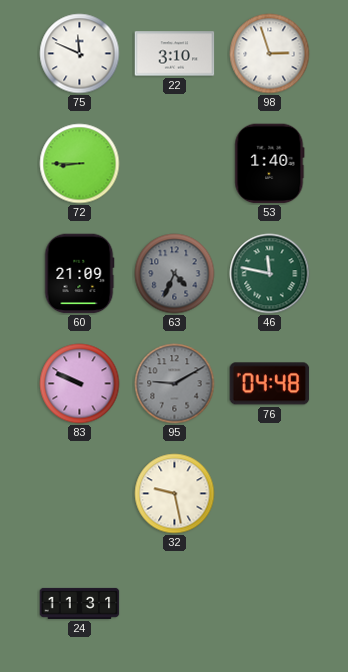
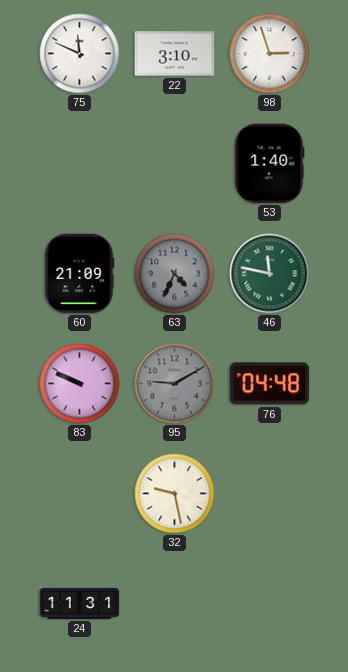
72: 8:45 -> none
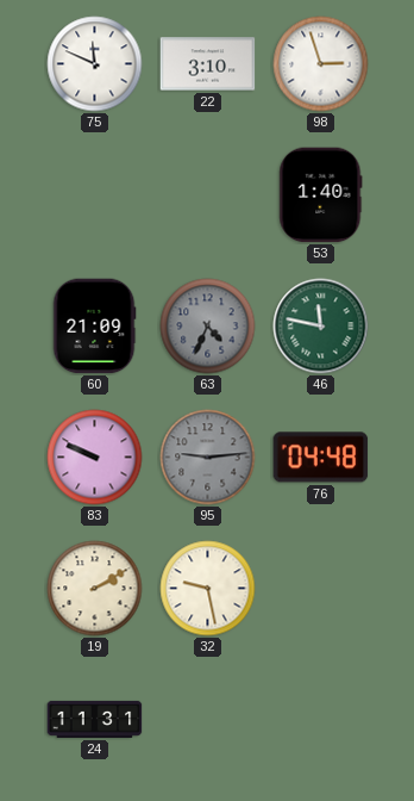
95: 9:10 -> 9:14
19: none -> 2:10
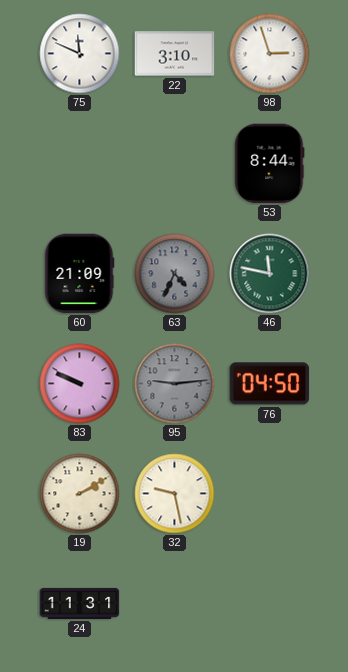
53: 1:40 -> 8:44
76: 04:48 -> 04:50
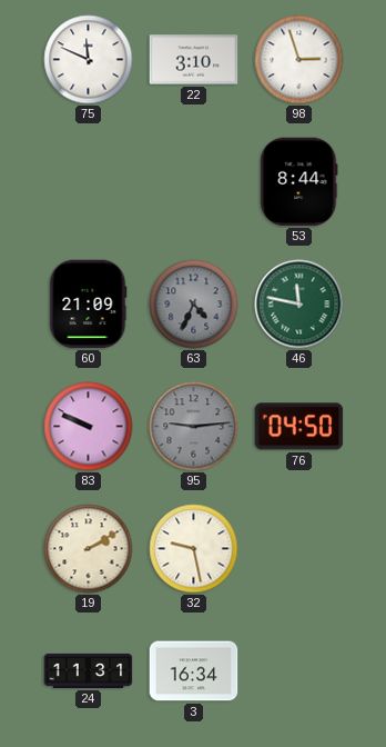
3: none -> 16:34
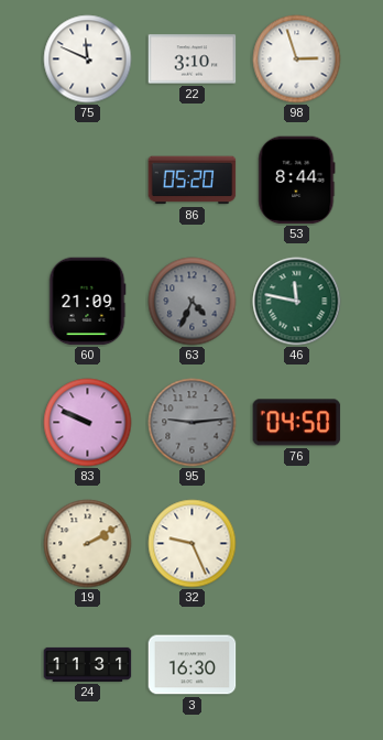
86: none -> 05:20
32: 9:28 -> 9:26
3: 16:34 -> 16:30
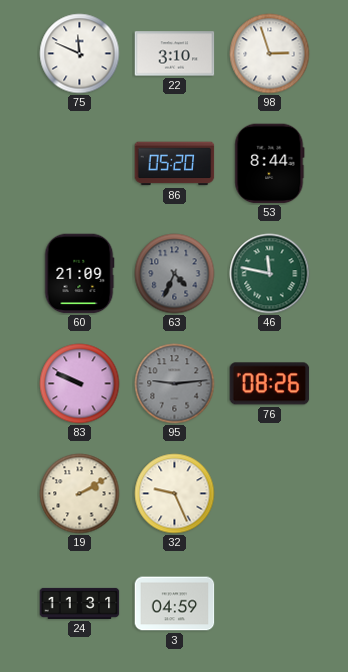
76: 04:50 -> 08:26
3: 16:30 -> 04:59
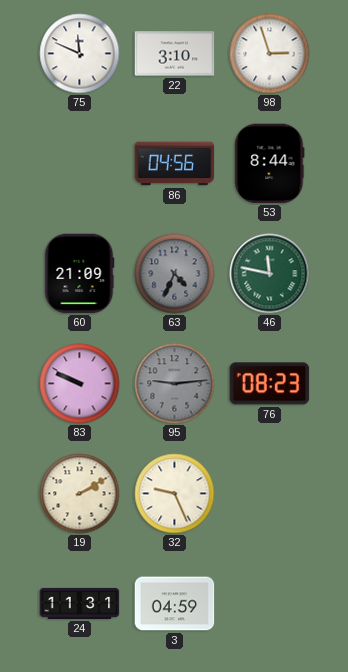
86: 05:20 -> 04:56
76: 08:26 -> 08:23
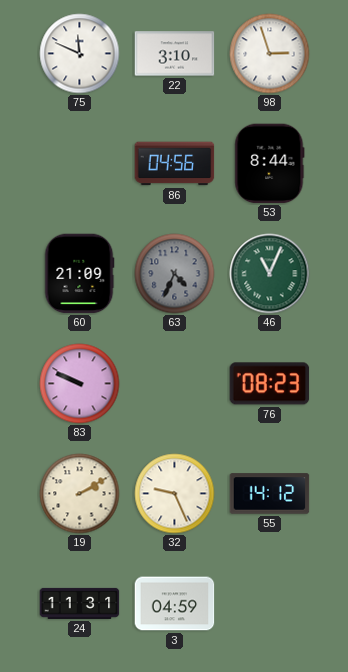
46: 11:47 -> 11:04
95: 9:14 -> none
55: none -> 14:12
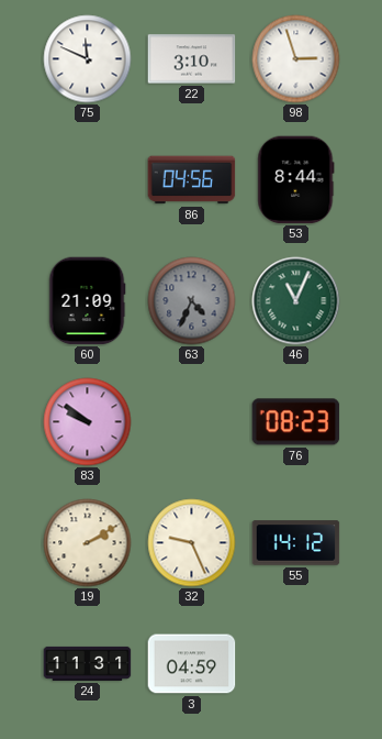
83: 9:49 -> 9:51
